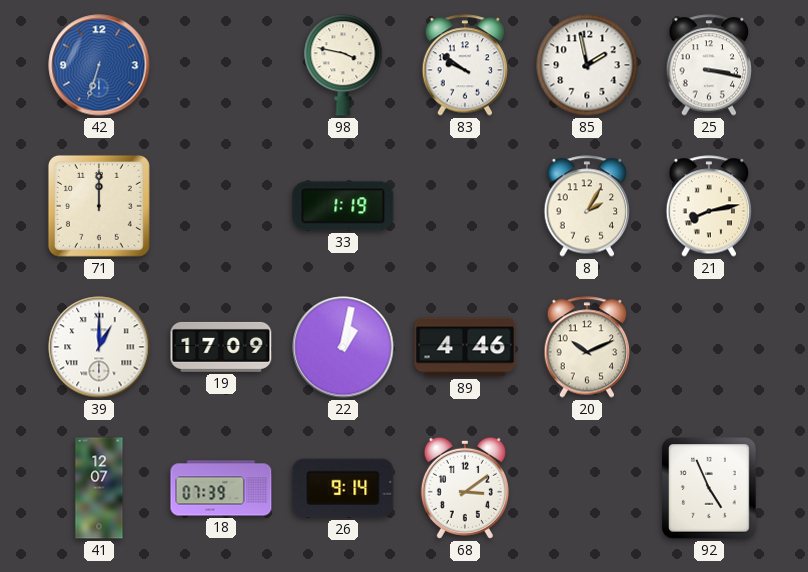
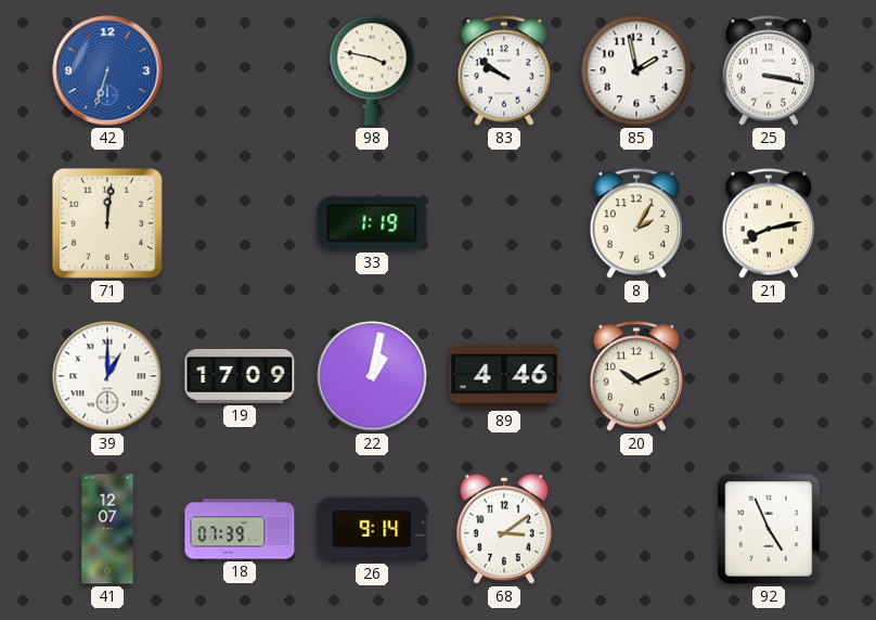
71: 12:00 -> 12:01
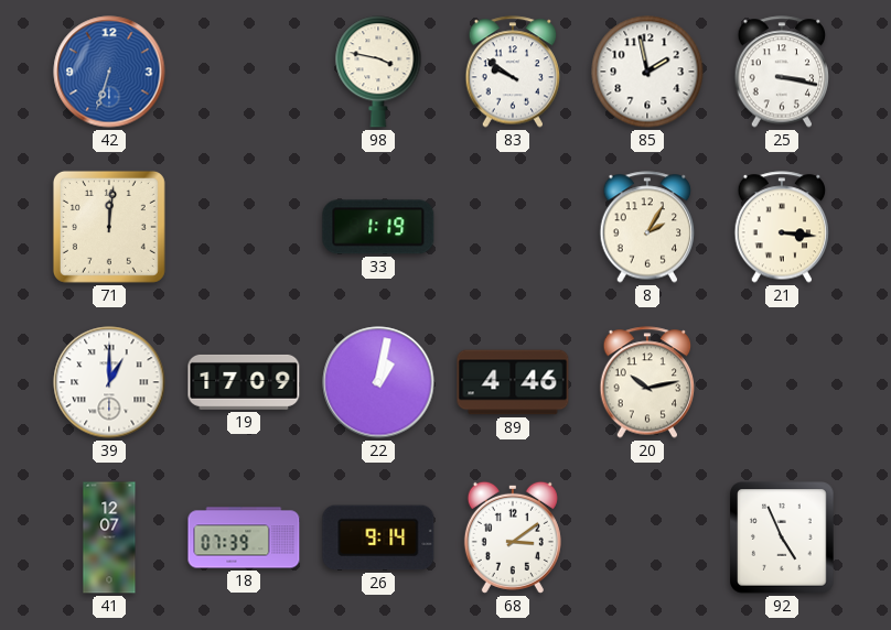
21: 8:13 -> 3:16
20: 10:11 -> 10:13
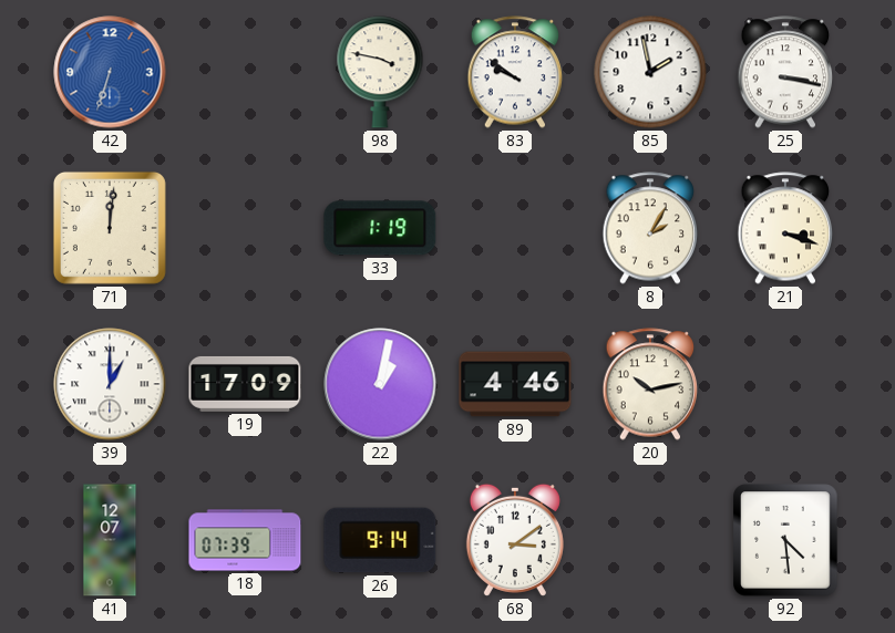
21: 3:16 -> 3:18
92: 4:56 -> 4:29
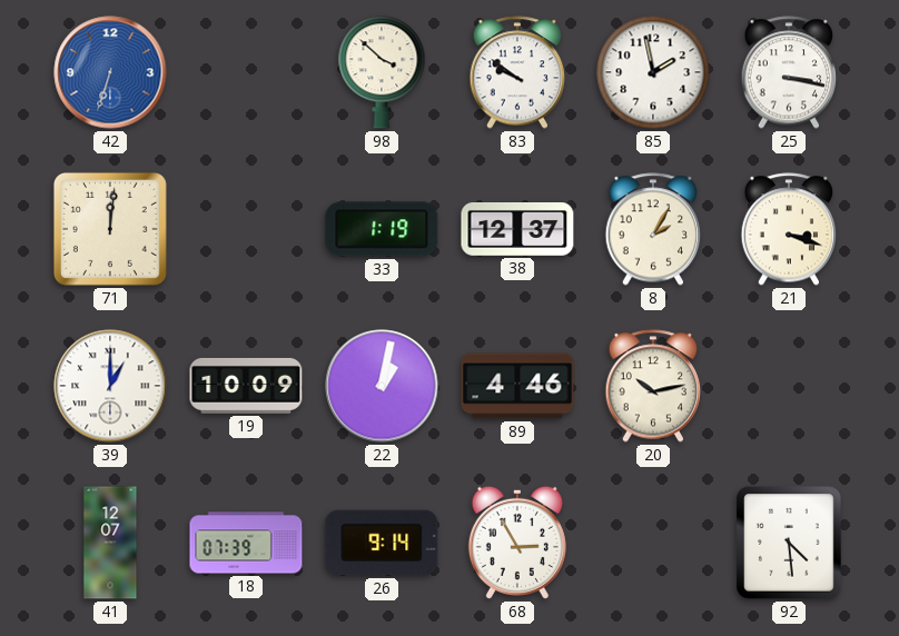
98: 3:47 -> 3:52
38: none -> 12:37
19: 17:09 -> 10:09
68: 3:09 -> 2:55
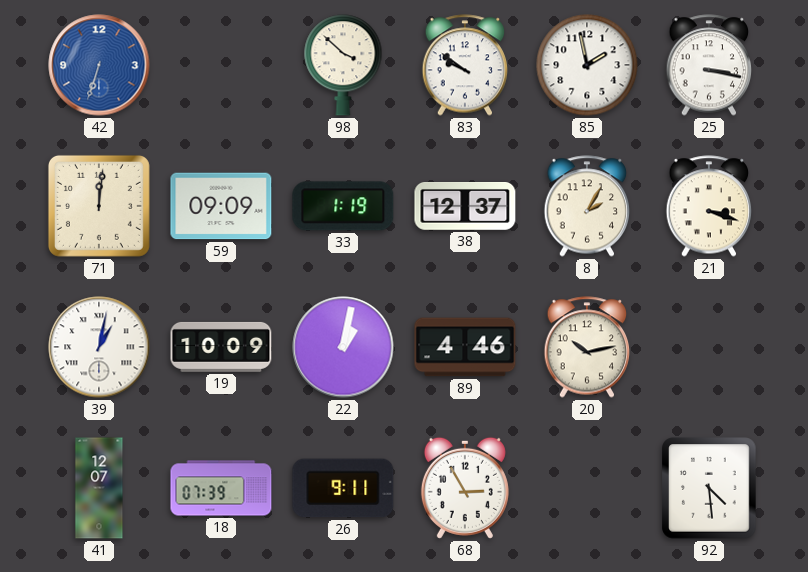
59: none -> 09:09
39: 1:00 -> 1:02
26: 9:14 -> 9:11
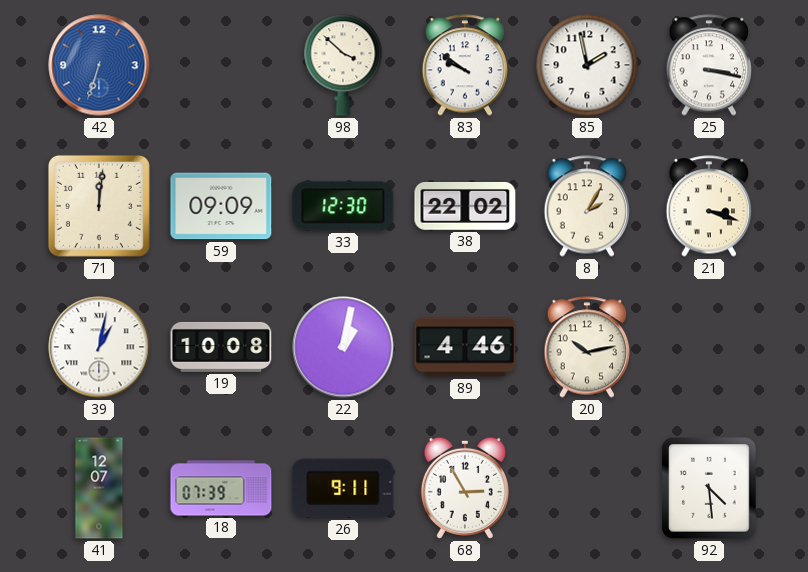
33: 1:19 -> 12:30
38: 12:37 -> 22:02
19: 10:09 -> 10:08
